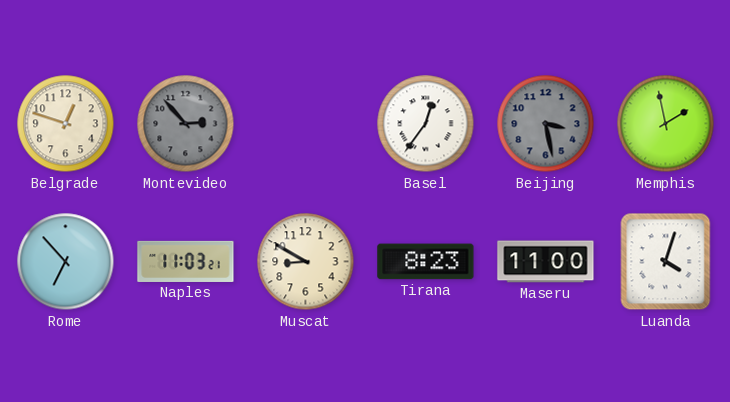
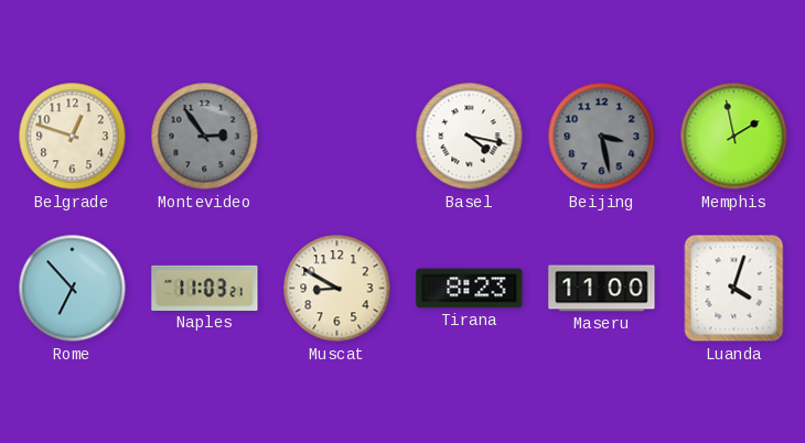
Montevideo: 2:53 -> 2:54
Basel: 12:36 -> 4:17
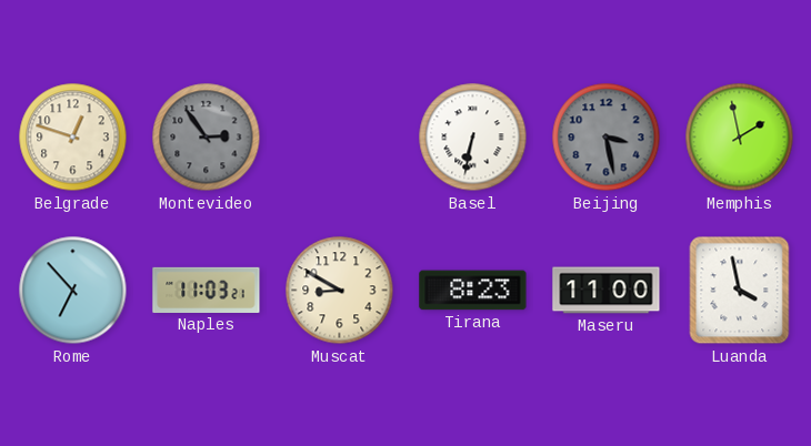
Basel: 4:17 -> 6:32
Luanda: 4:03 -> 3:58
